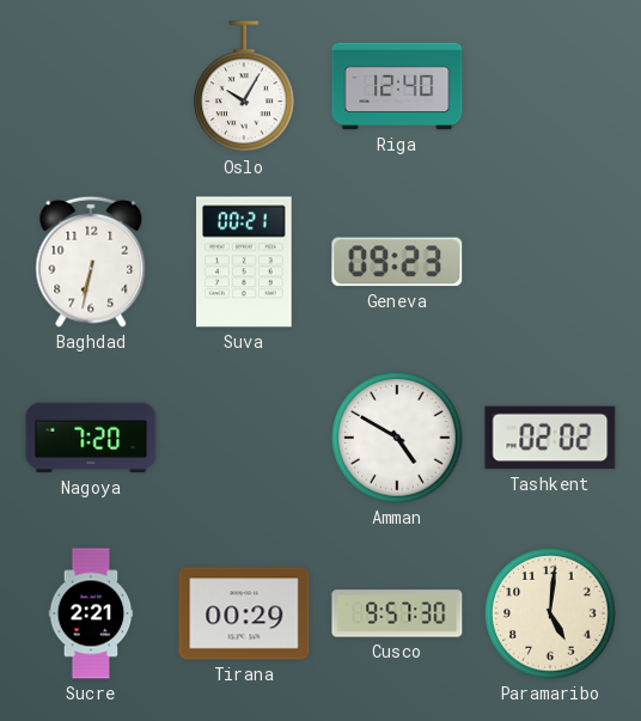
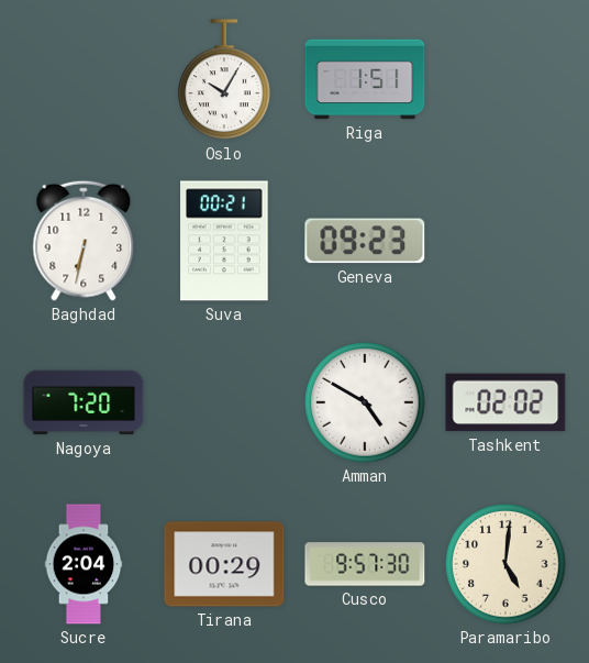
Riga: 12:40 -> 1:51
Sucre: 2:21 -> 2:04
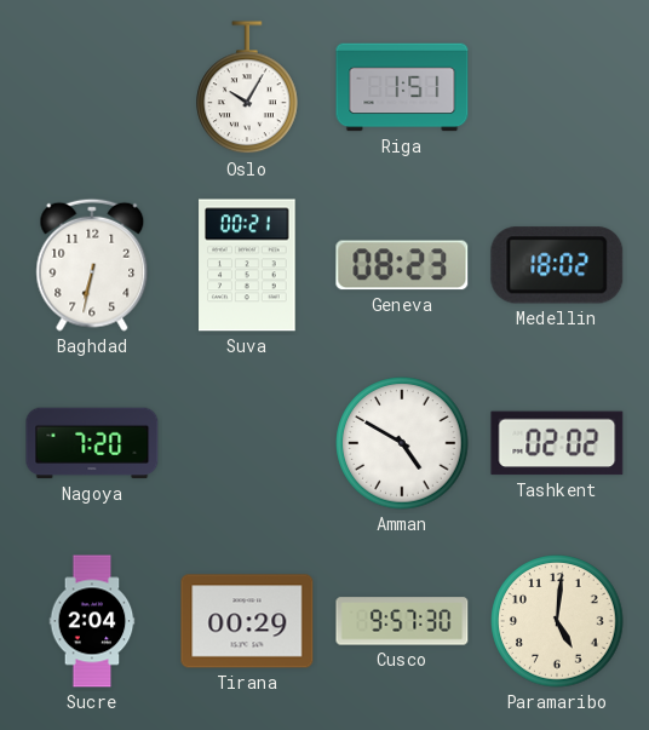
Geneva: 09:23 -> 08:23
Medellin: none -> 18:02
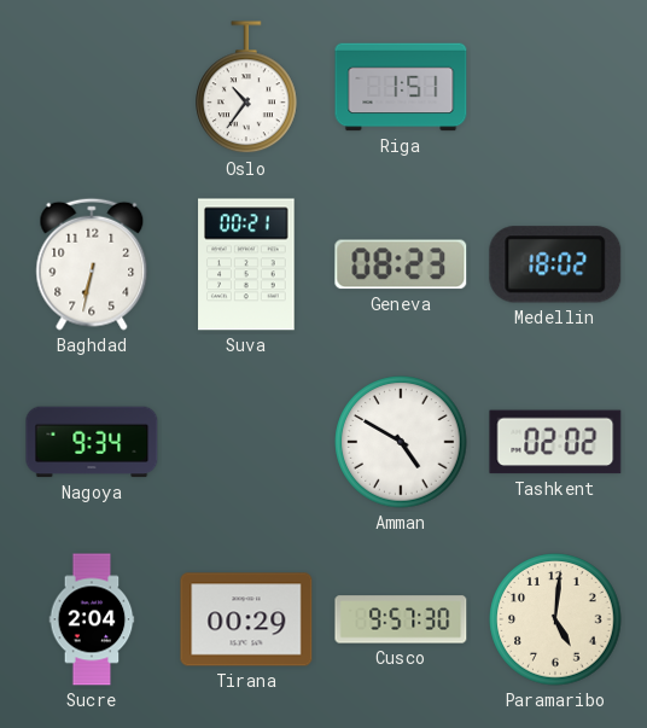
Oslo: 10:05 -> 10:36
Nagoya: 7:20 -> 9:34
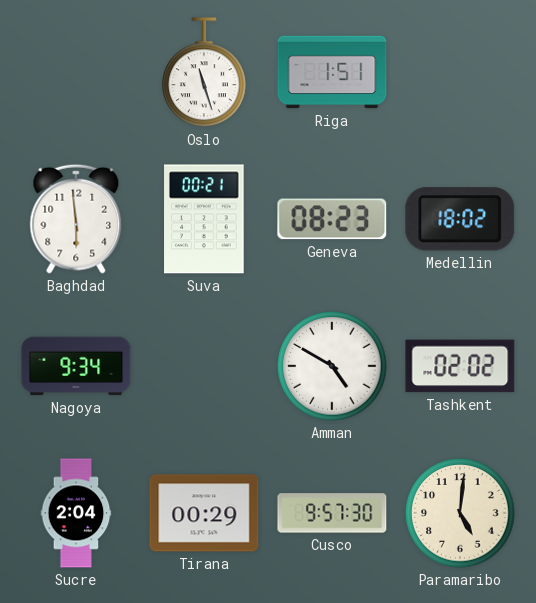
Oslo: 10:36 -> 11:27
Baghdad: 6:32 -> 5:59
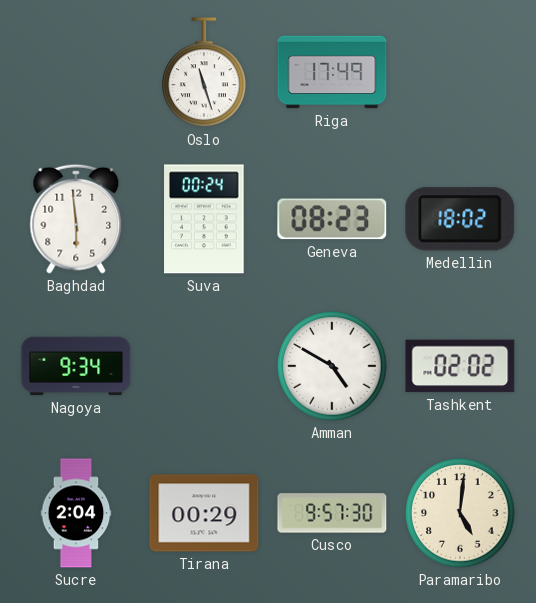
Riga: 1:51 -> 17:49
Suva: 00:21 -> 00:24
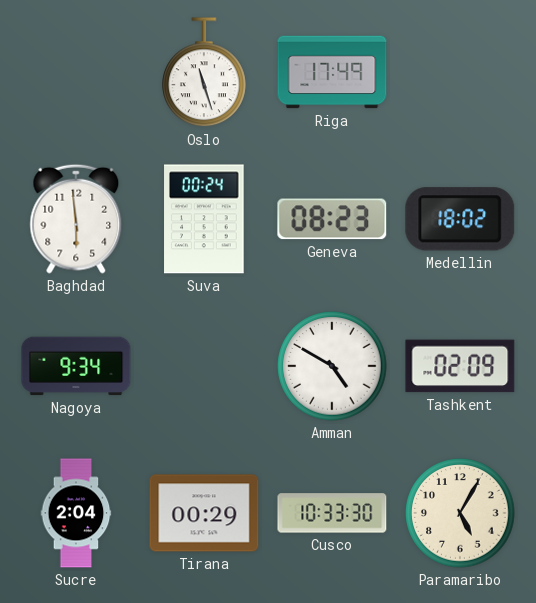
Tashkent: 02:02 -> 02:09
Cusco: 9:57 -> 10:33
Paramaribo: 5:01 -> 5:05
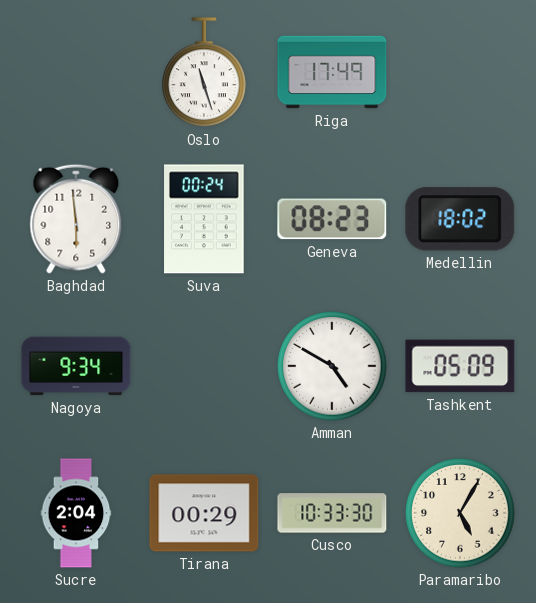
Tashkent: 02:09 -> 05:09
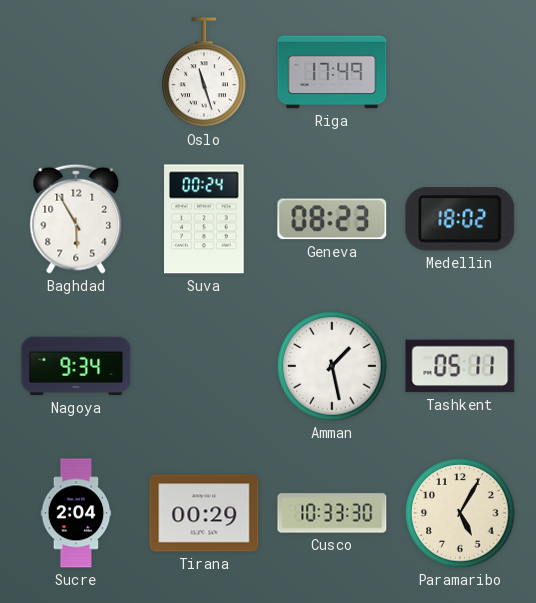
Baghdad: 5:59 -> 5:55
Amman: 4:50 -> 1:28
Tashkent: 05:09 -> 05:11
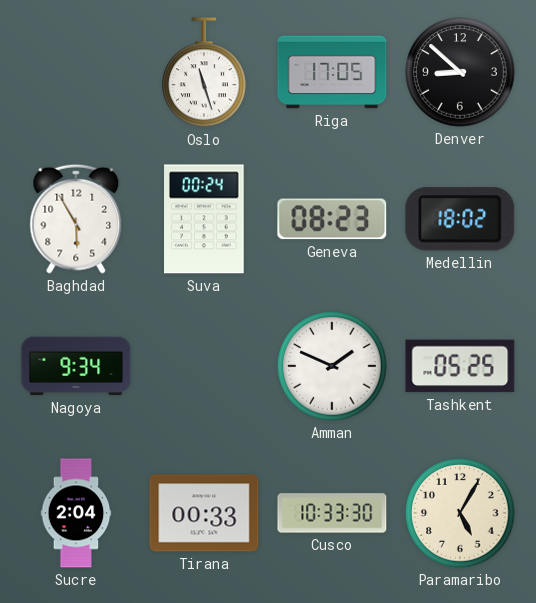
Riga: 17:49 -> 17:05
Denver: none -> 8:52
Amman: 1:28 -> 1:49
Tashkent: 05:11 -> 05:25
Tirana: 00:29 -> 00:33
